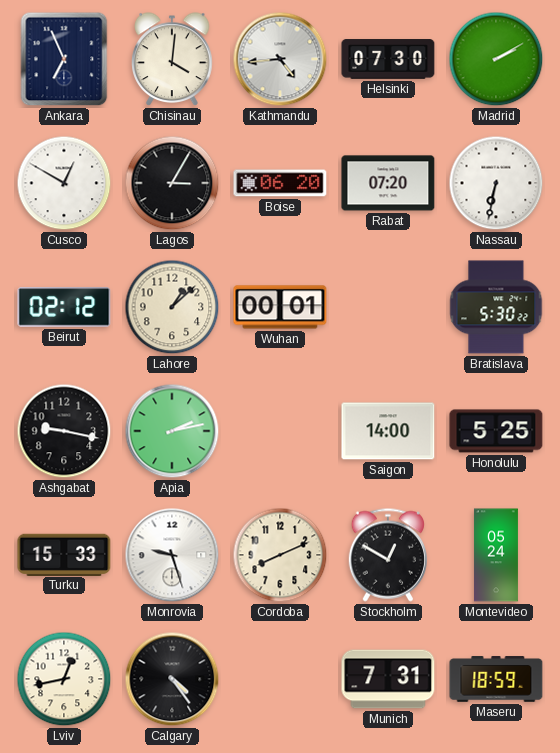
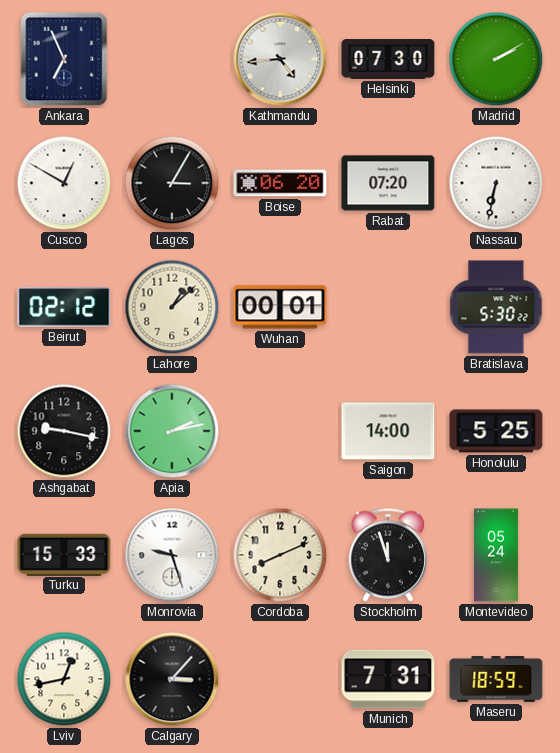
Chisinau: 4:01 -> none
Stockholm: 12:50 -> 11:57
Calgary: 4:24 -> 3:07
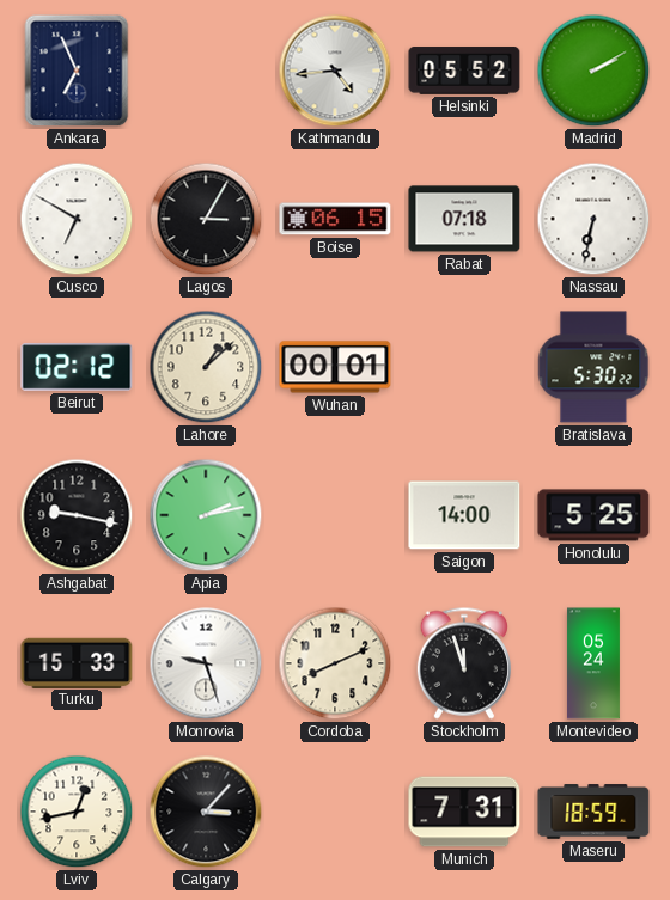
Helsinki: 07:30 -> 05:52
Cusco: 12:50 -> 6:50
Boise: 06:20 -> 06:15
Rabat: 07:20 -> 07:18
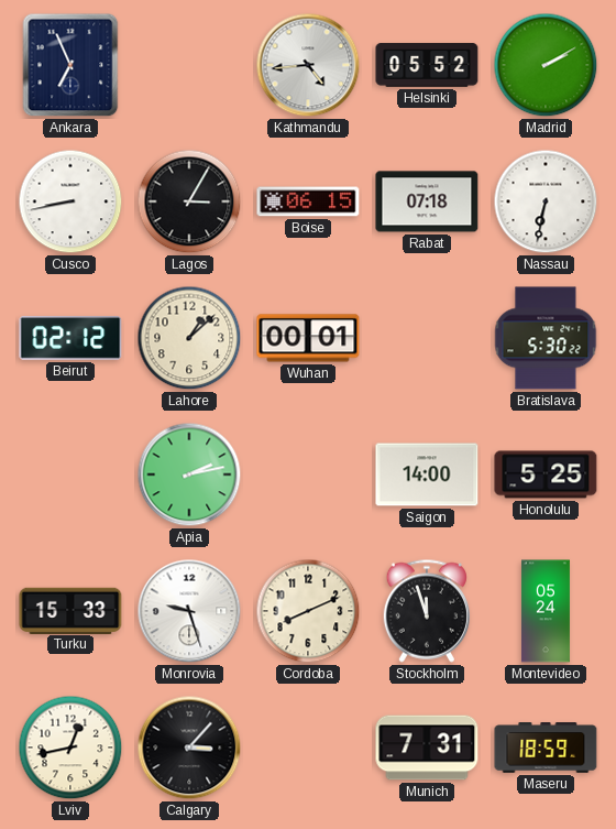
Cusco: 6:50 -> 8:43
Ashgabat: 9:17 -> none
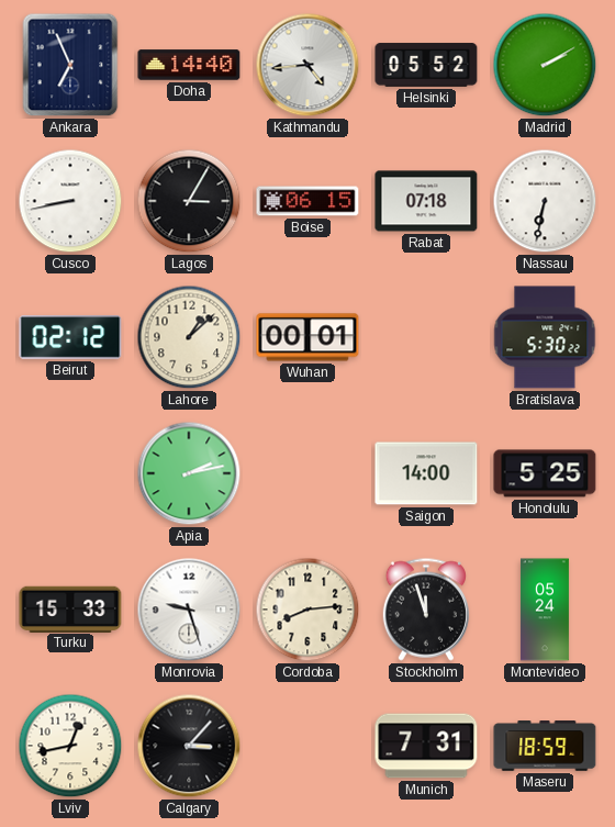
Doha: none -> 14:40
Cordoba: 8:11 -> 8:14
